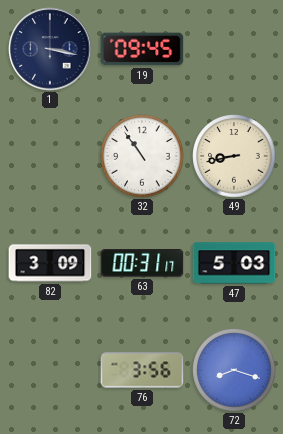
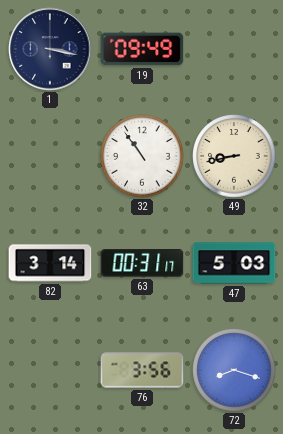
19: 09:45 -> 09:49
82: 3:09 -> 3:14
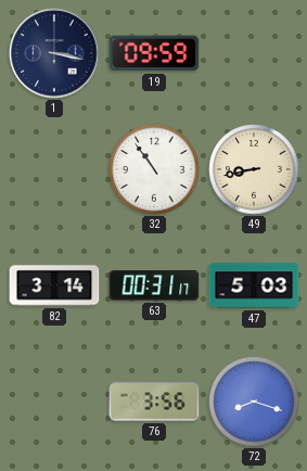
19: 09:49 -> 09:59
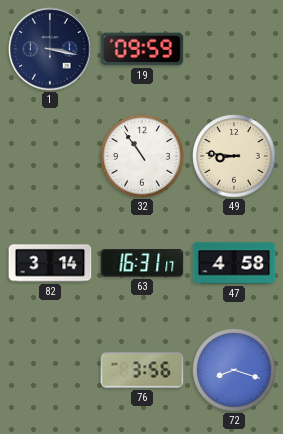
49: 8:43 -> 8:46
63: 00:31 -> 16:31
47: 5:03 -> 4:58
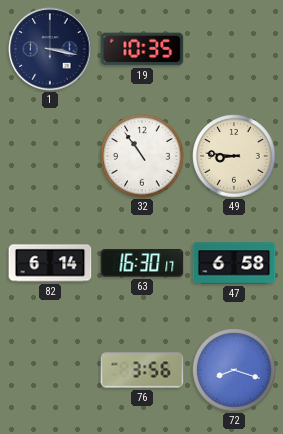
19: 09:59 -> 10:35
82: 3:14 -> 6:14
63: 16:31 -> 16:30
47: 4:58 -> 6:58
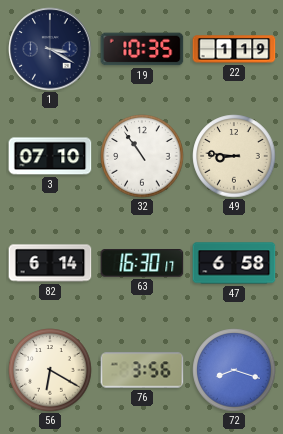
1: 3:17 -> 3:20
22: none -> 1:19
3: none -> 07:10
56: none -> 6:20
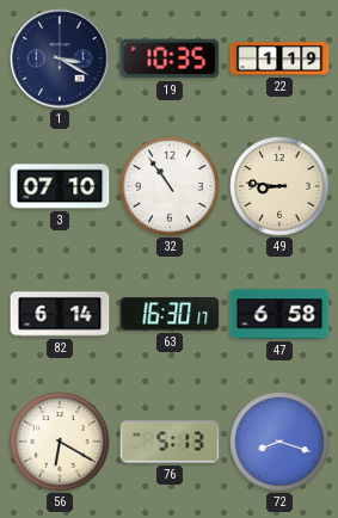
76: 3:56 -> 5:13
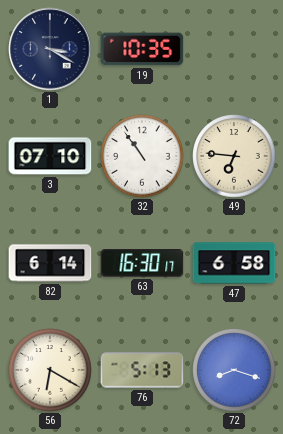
22: 1:19 -> none
49: 8:46 -> 6:46
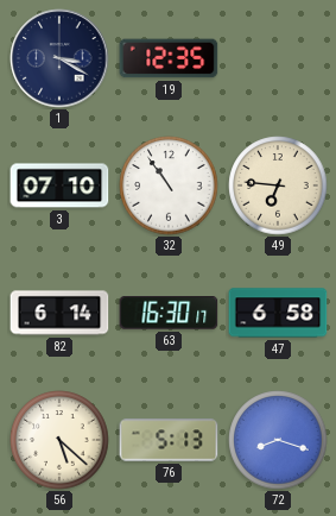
19: 10:35 -> 12:35
56: 6:20 -> 5:22
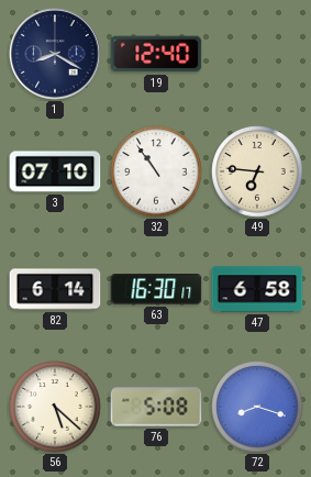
1: 3:20 -> 8:20
19: 12:35 -> 12:40
76: 5:13 -> 5:08
